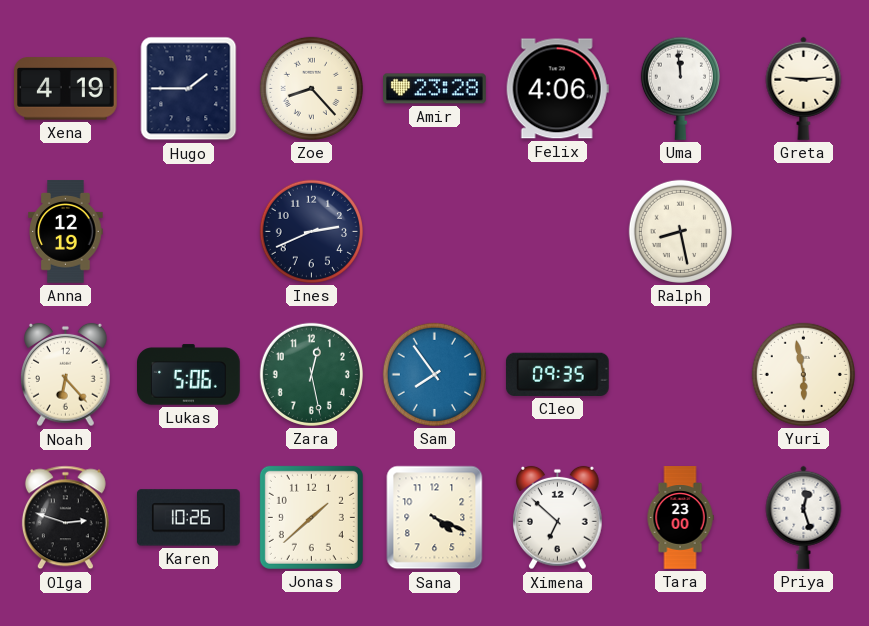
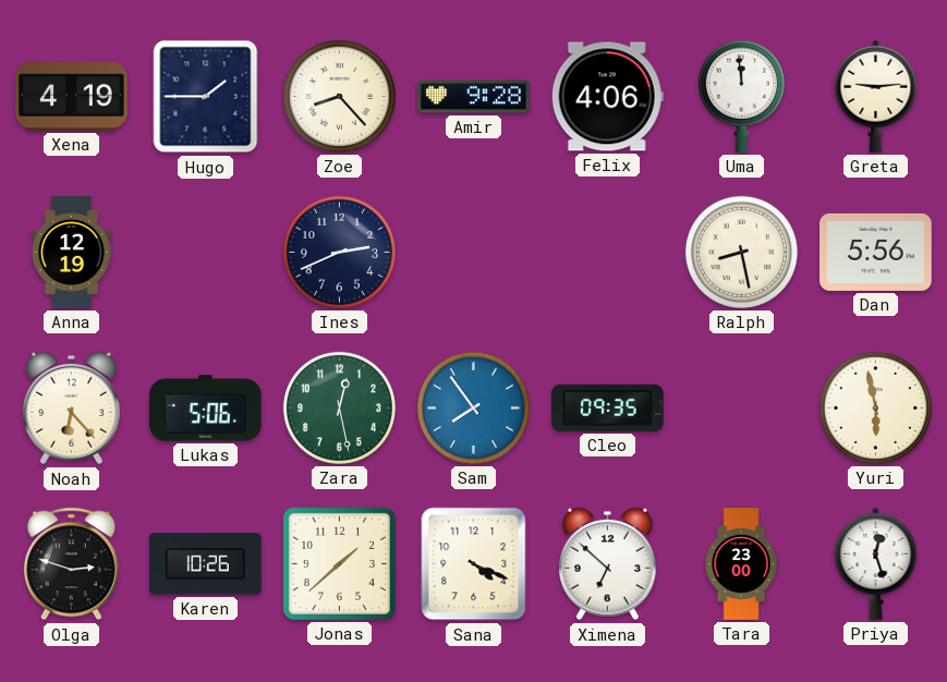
Amir: 23:28 -> 9:28
Dan: none -> 5:56
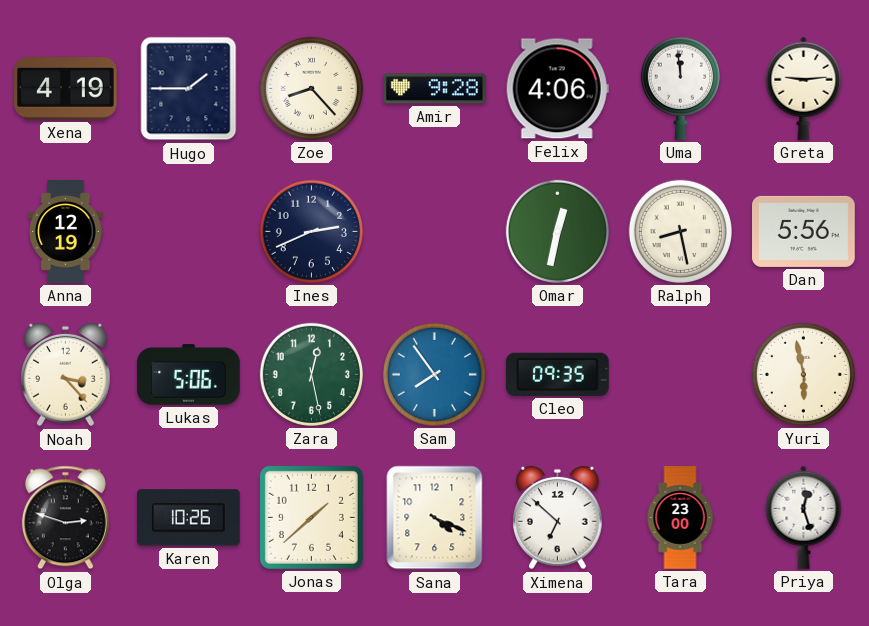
Omar: none -> 12:32
Noah: 6:23 -> 3:23
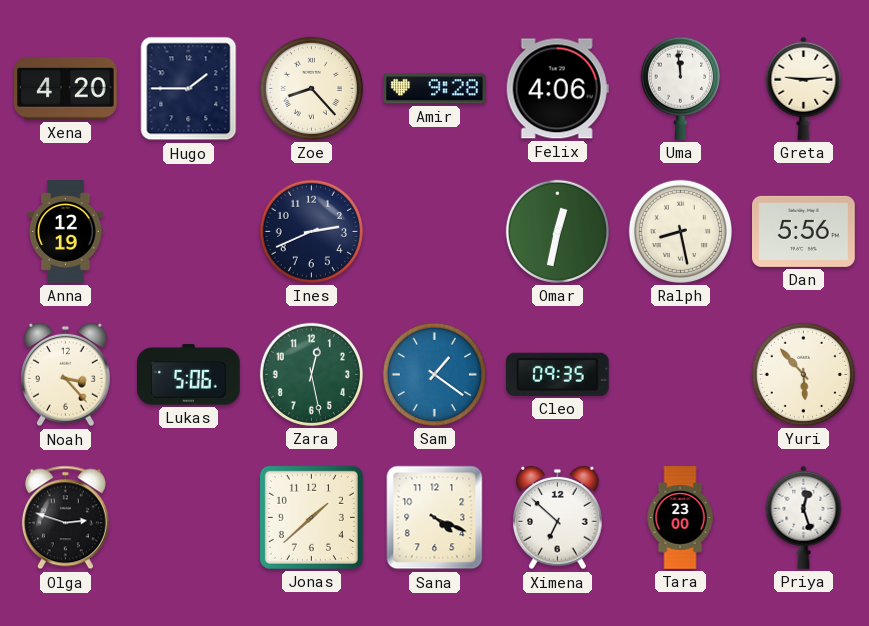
Xena: 4:19 -> 4:20
Sam: 7:54 -> 1:21
Yuri: 5:58 -> 5:53
Karen: 10:26 -> none
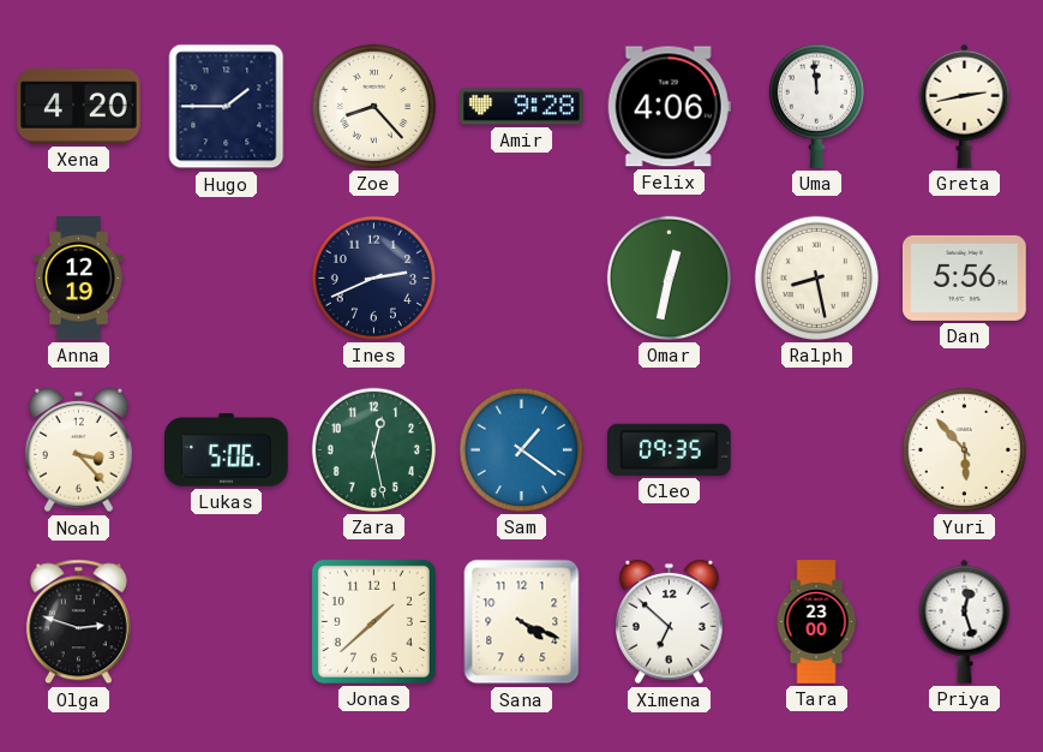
Greta: 9:14 -> 2:43
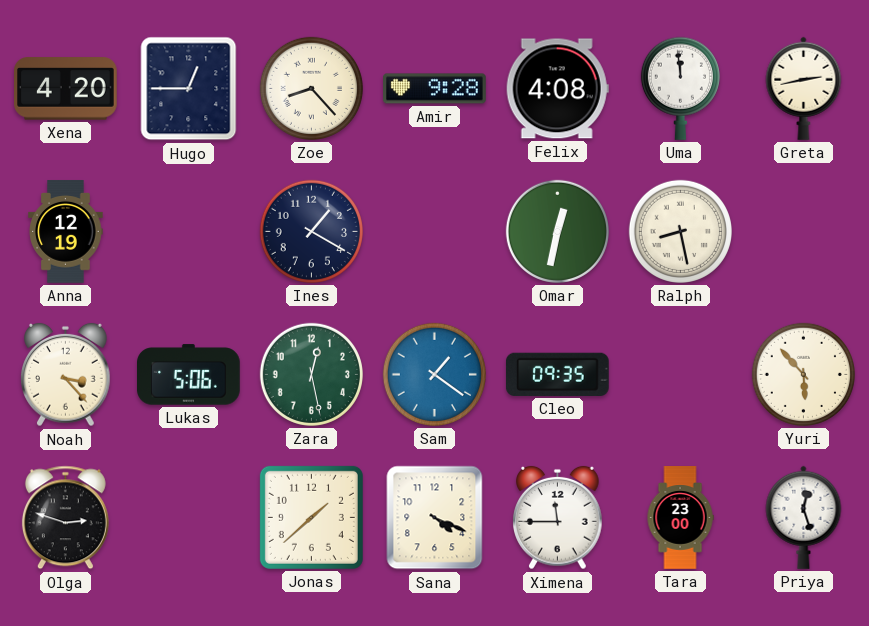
Hugo: 1:45 -> 12:45
Felix: 4:06 -> 4:08
Ines: 2:41 -> 1:20
Dan: 5:56 -> none
Ximena: 6:52 -> 11:45
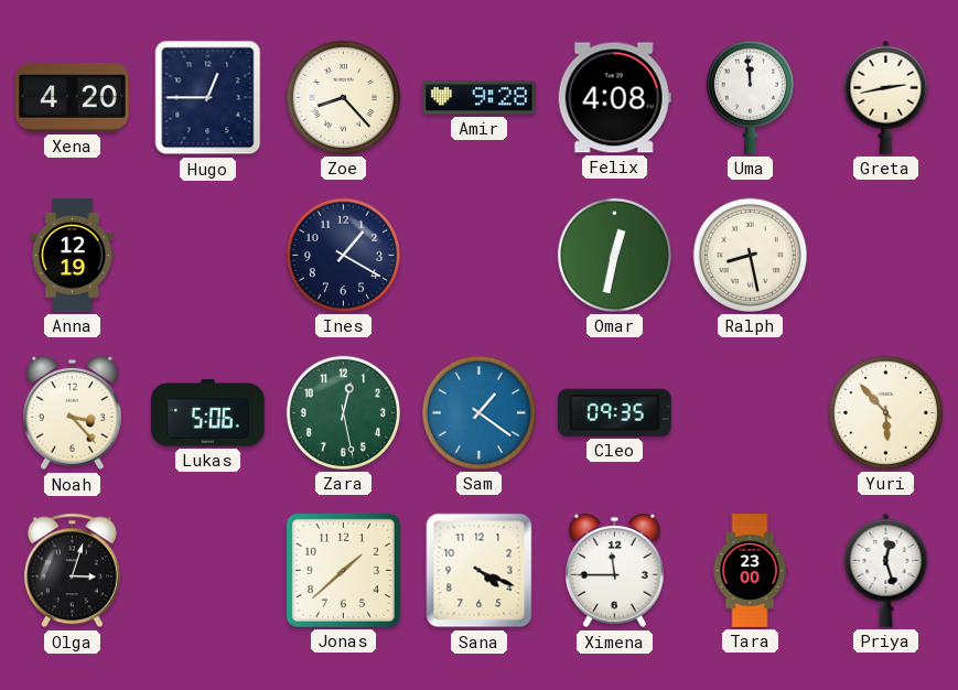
Olga: 2:48 -> 3:03
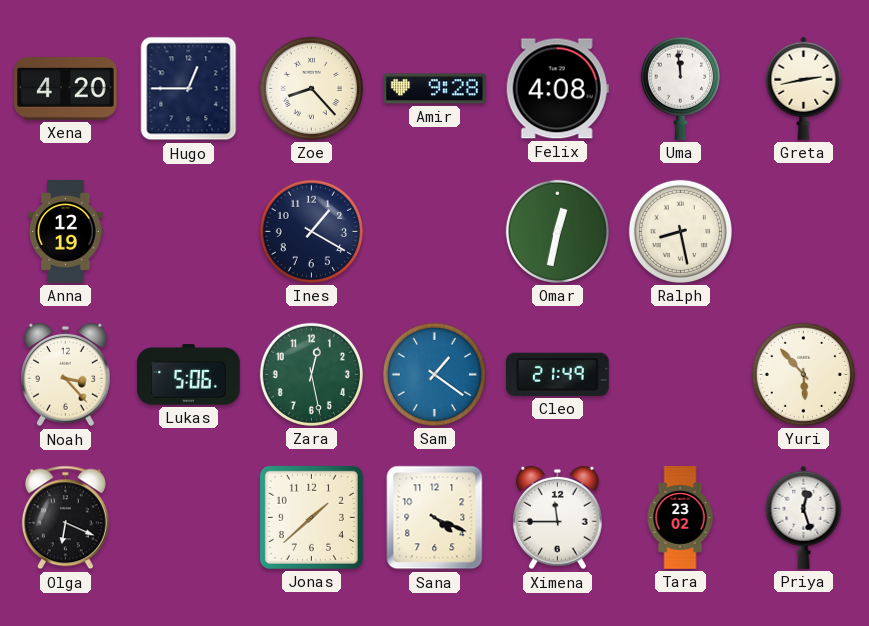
Cleo: 09:35 -> 21:49
Olga: 3:03 -> 6:19
Tara: 23:00 -> 23:02
